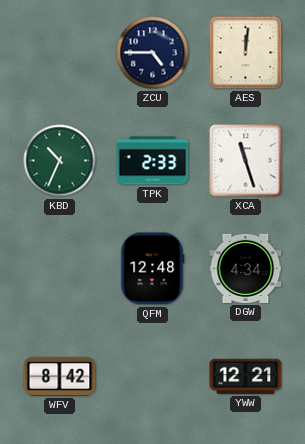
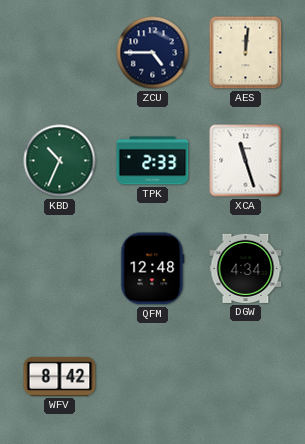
YWW: 12:21 -> none
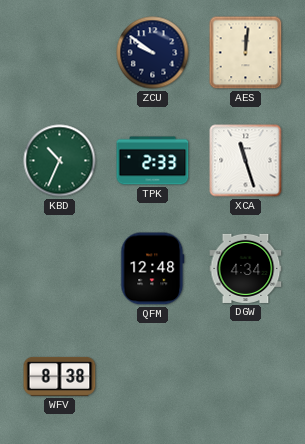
ZCU: 4:45 -> 9:51
WFV: 8:42 -> 8:38
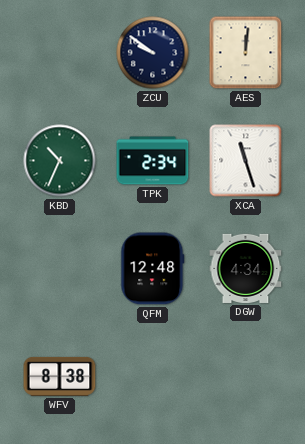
TPK: 2:33 -> 2:34
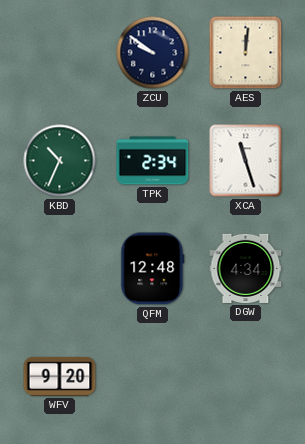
WFV: 8:38 -> 9:20
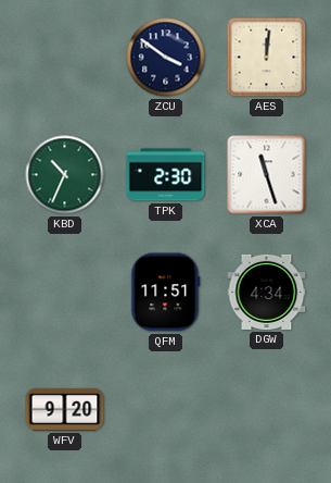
ZCU: 9:51 -> 3:51
TPK: 2:34 -> 2:30
QFM: 12:48 -> 11:51
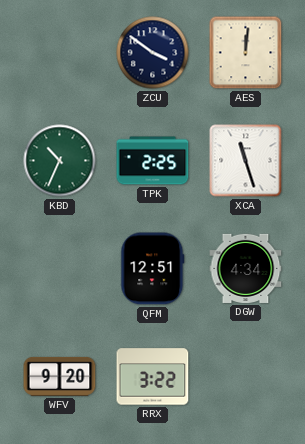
TPK: 2:30 -> 2:25
QFM: 11:51 -> 12:51
RRX: none -> 3:22
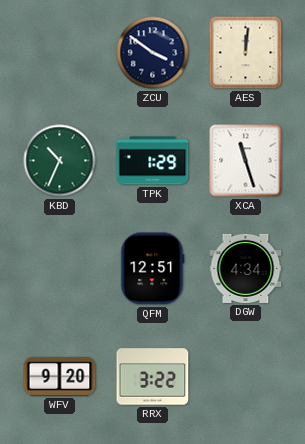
TPK: 2:25 -> 1:29
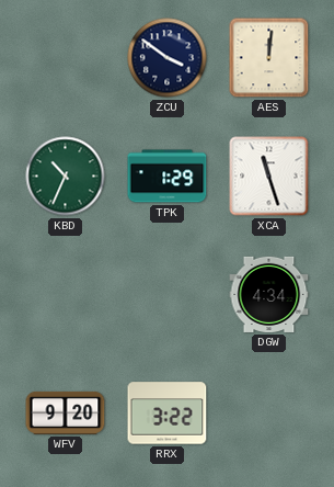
QFM: 12:51 -> none
